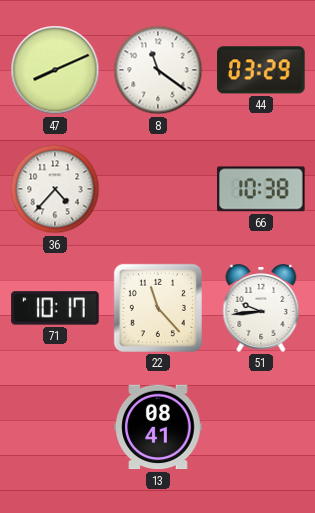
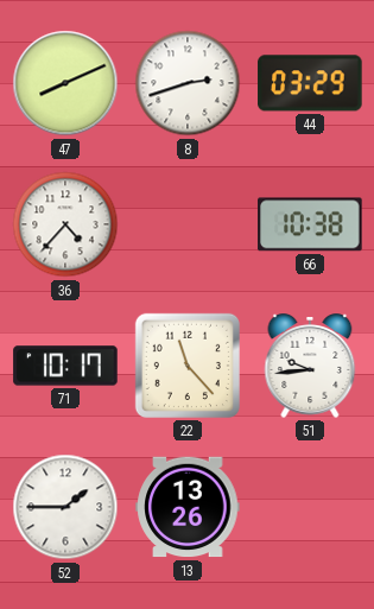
8: 11:21 -> 2:42
52: none -> 1:45
13: 08:41 -> 13:26
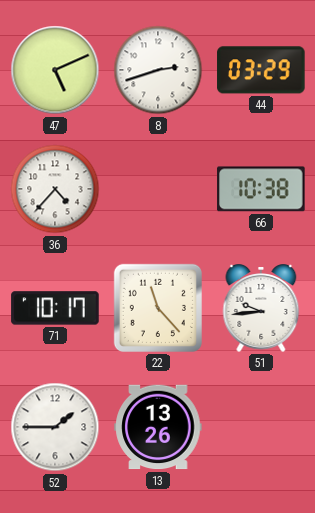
47: 8:11 -> 5:11
